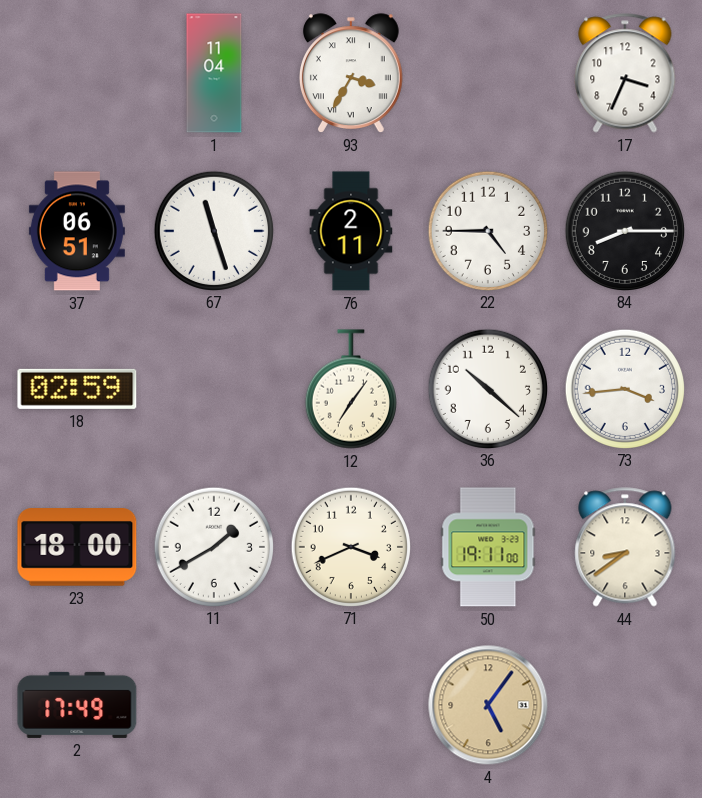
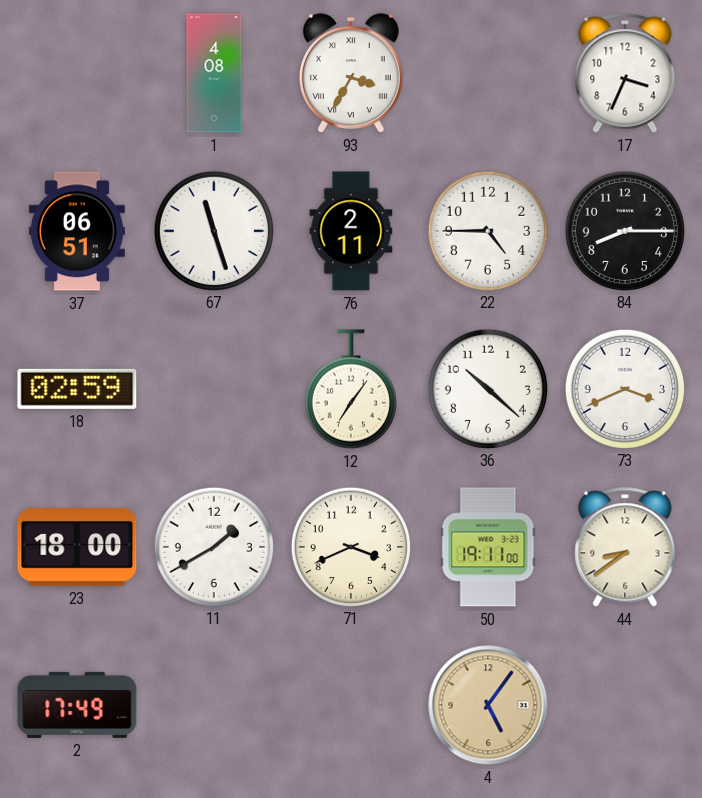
1: 11:04 -> 4:08
73: 3:44 -> 3:41
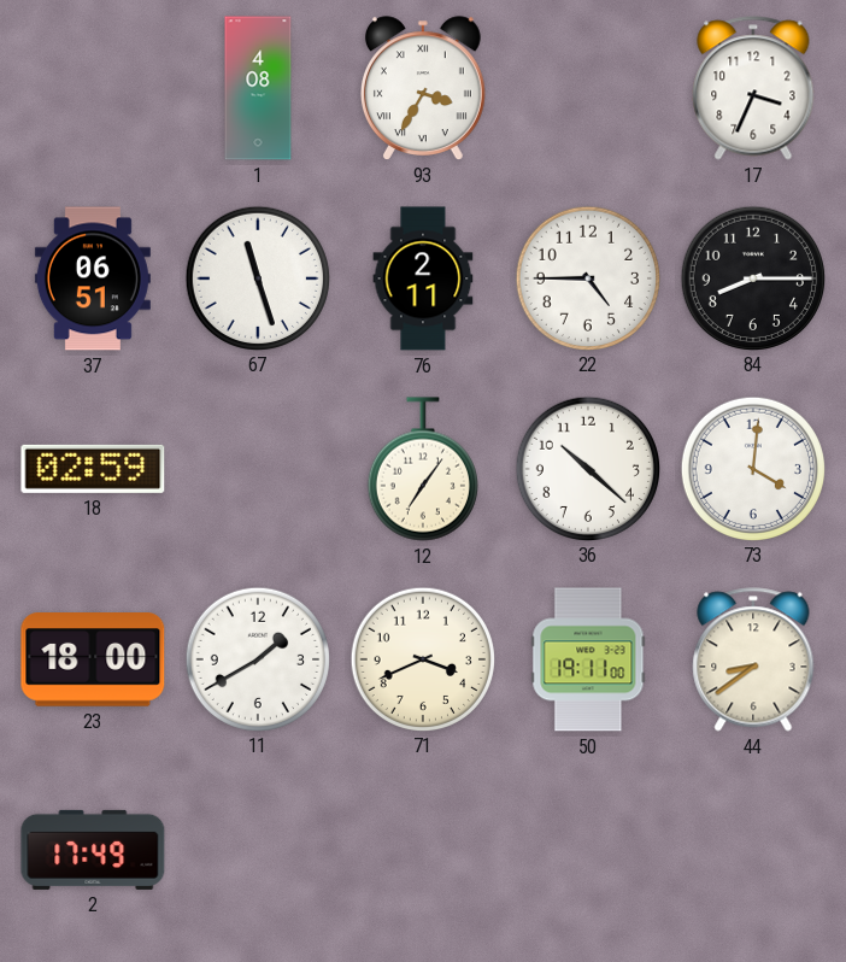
73: 3:41 -> 4:01
4: 5:06 -> none
